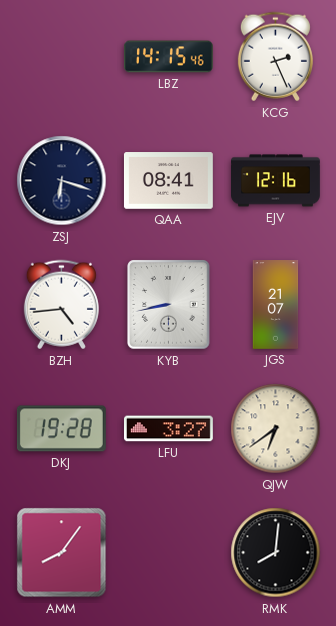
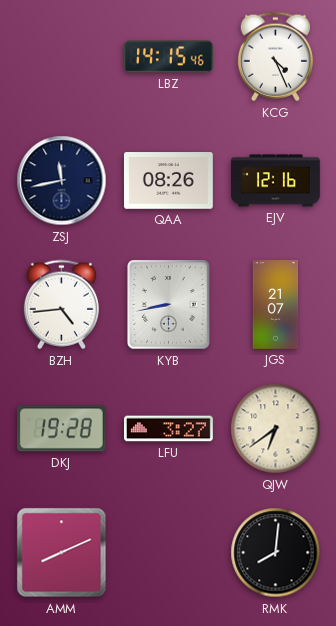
KCG: 2:26 -> 4:26
ZSJ: 6:18 -> 11:43
QAA: 08:41 -> 08:26
AMM: 8:06 -> 8:11
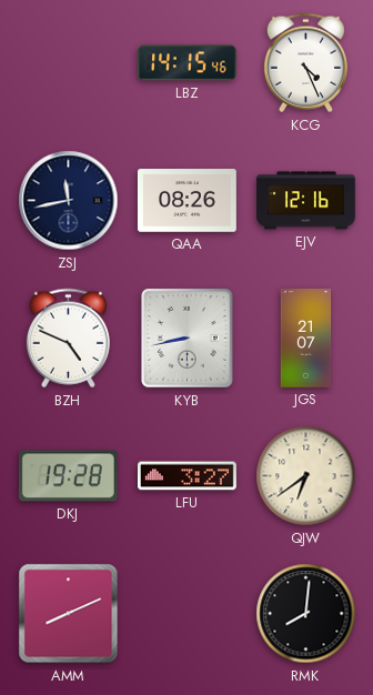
BZH: 4:44 -> 4:49
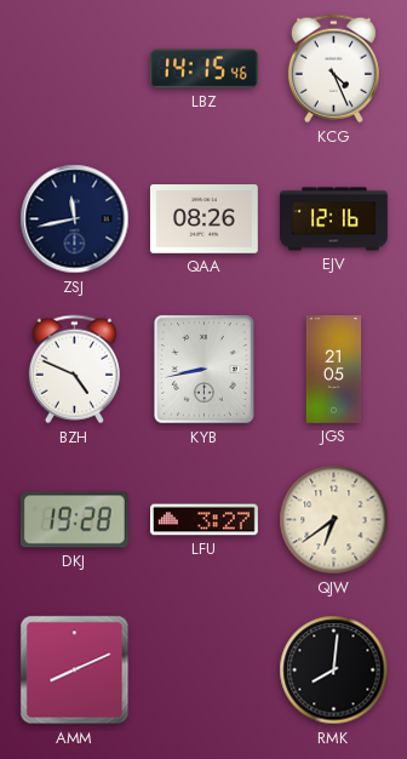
JGS: 21:07 -> 21:05
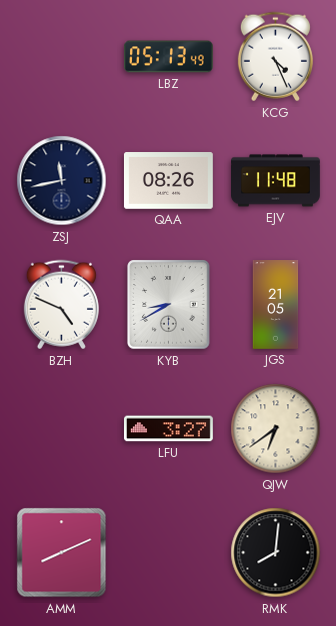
LBZ: 14:15 -> 05:13
EJV: 12:16 -> 11:48
KYB: 8:43 -> 8:40
DKJ: 19:28 -> none
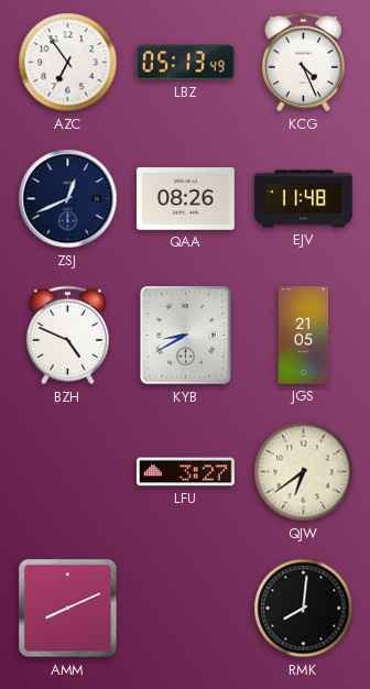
AZC: none -> 6:54
ZSJ: 11:43 -> 12:41
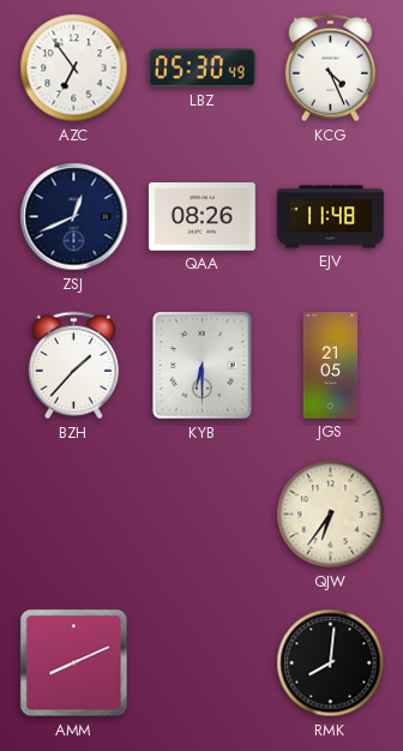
LBZ: 05:13 -> 05:30
BZH: 4:49 -> 1:37
KYB: 8:40 -> 6:30
LFU: 3:27 -> none
QJW: 6:39 -> 6:36
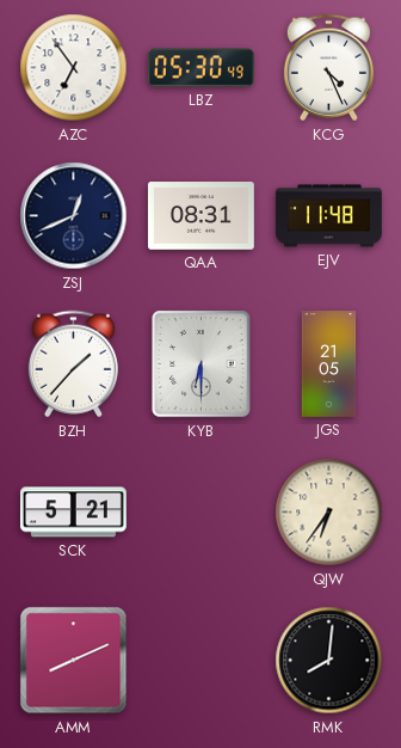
QAA: 08:26 -> 08:31
SCK: none -> 5:21
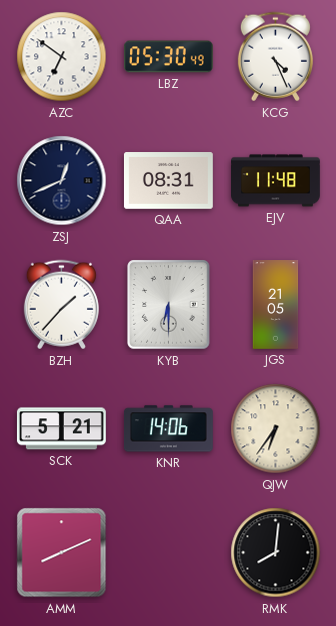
AZC: 6:54 -> 6:51
KNR: none -> 14:06
